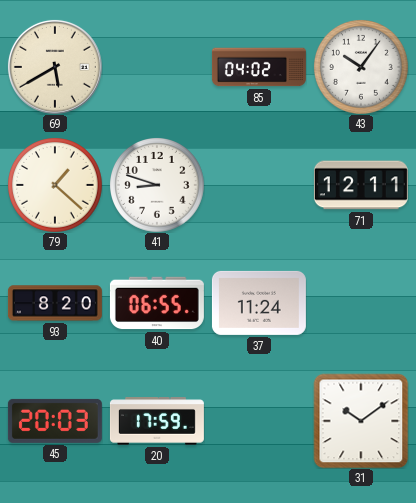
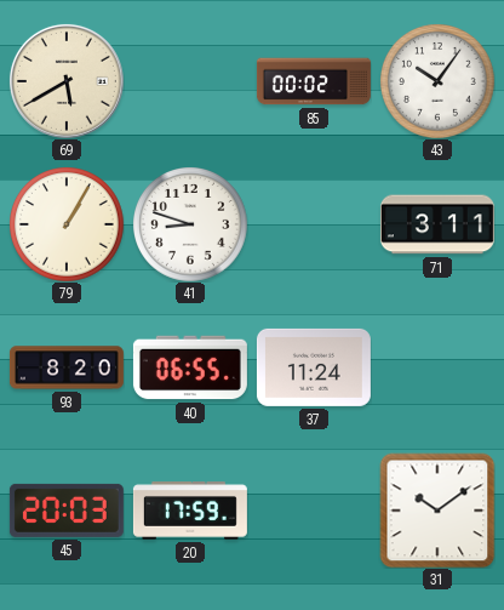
85: 04:02 -> 00:02
79: 1:22 -> 1:05
71: 12:11 -> 3:11
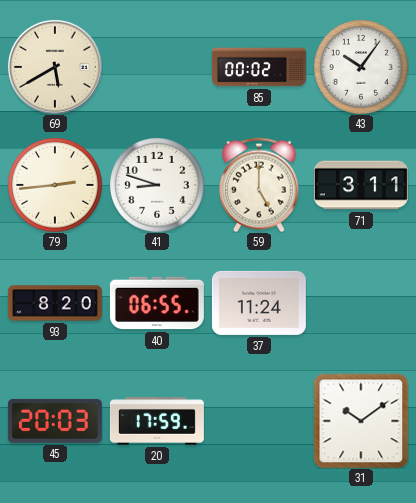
79: 1:05 -> 2:44
59: none -> 5:00
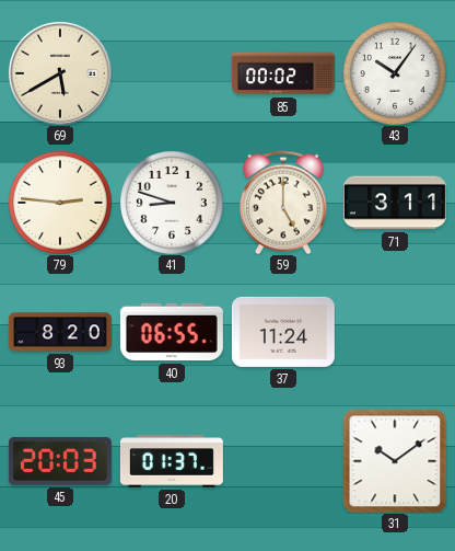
79: 2:44 -> 2:46
20: 17:59 -> 01:37
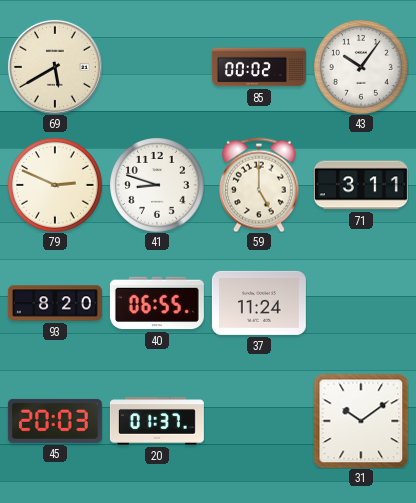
79: 2:46 -> 2:49
